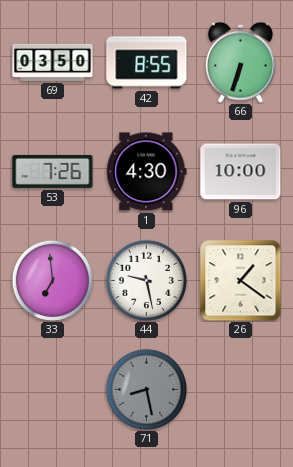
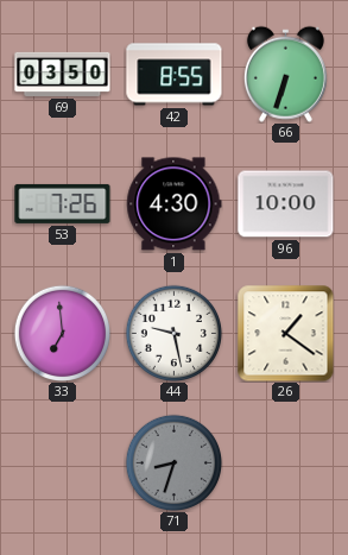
71: 8:28 -> 8:33
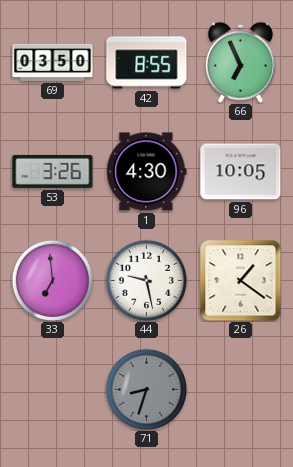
66: 6:33 -> 6:56
53: 7:26 -> 3:26
96: 10:00 -> 10:05
